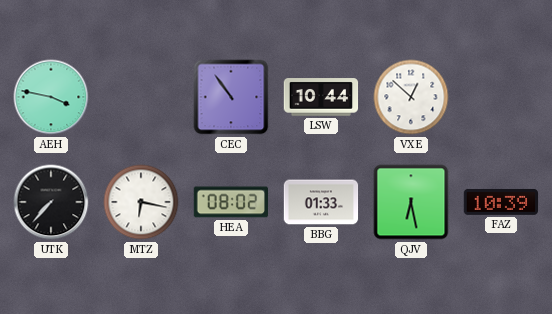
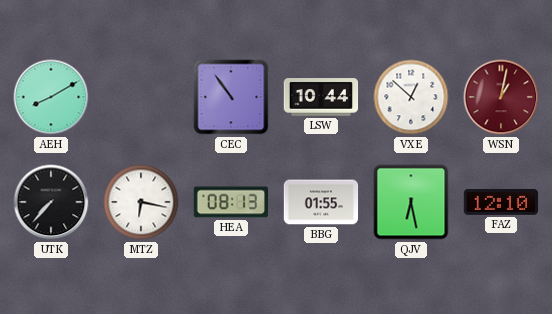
AEH: 3:47 -> 8:10
WSN: none -> 1:02
HEA: 08:02 -> 08:13
BBG: 01:33 -> 01:55
FAZ: 10:39 -> 12:10
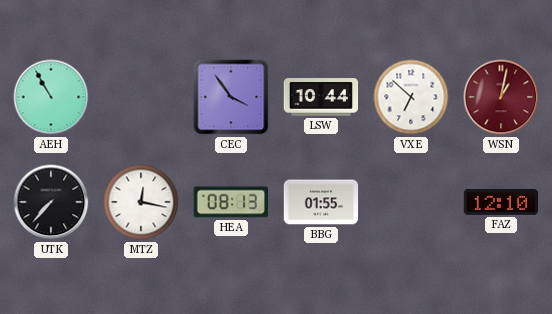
AEH: 8:10 -> 10:55
CEC: 10:54 -> 3:54
VXE: 12:52 -> 6:52
MTZ: 6:17 -> 12:17
QJV: 6:28 -> none
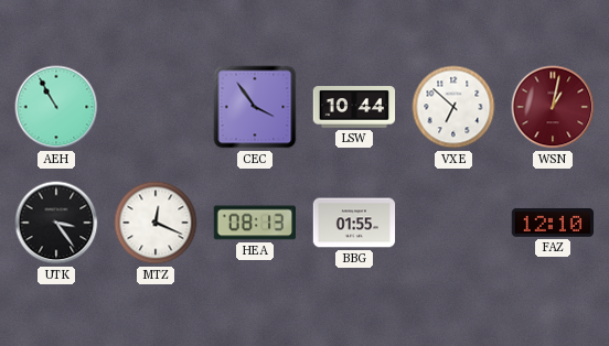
UTK: 7:37 -> 3:24
MTZ: 12:17 -> 12:19
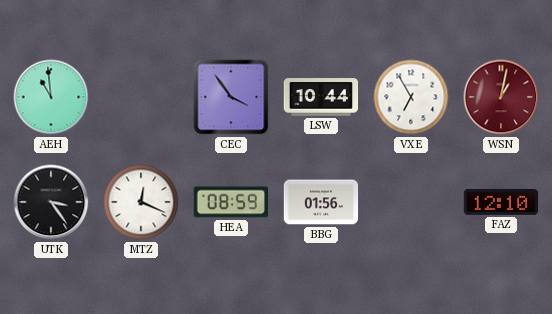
AEH: 10:55 -> 10:59
VXE: 6:52 -> 6:55
HEA: 08:13 -> 08:59
BBG: 01:55 -> 01:56
